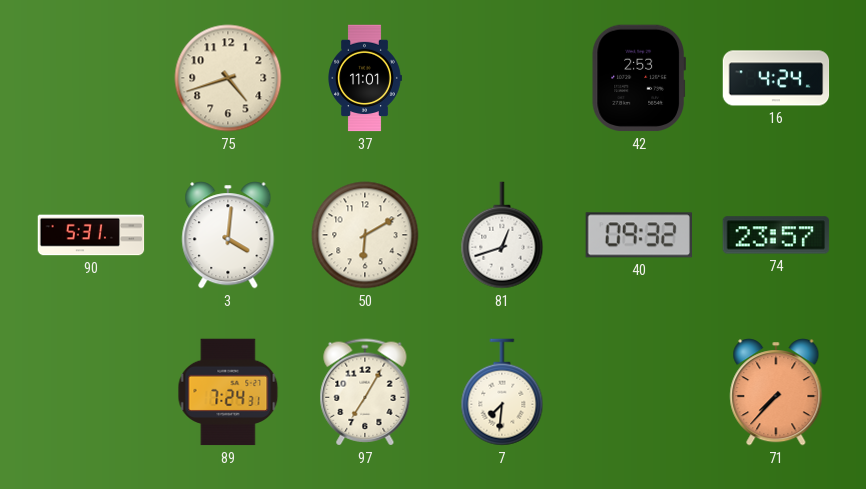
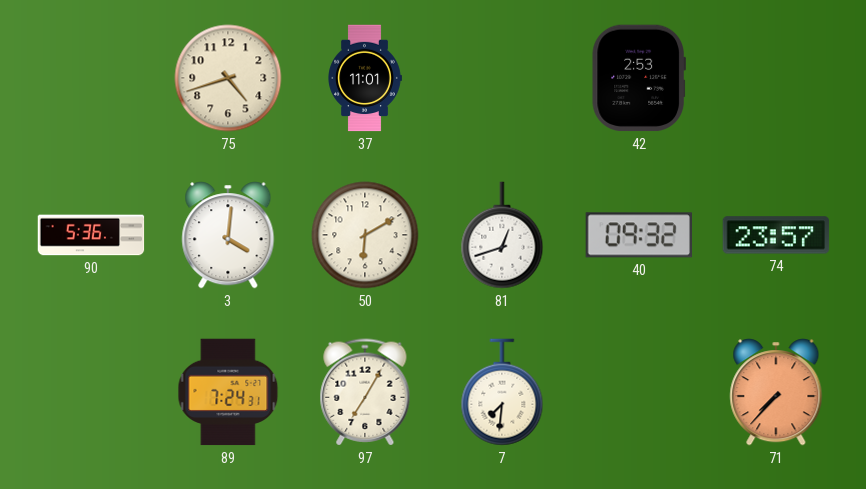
16: 4:24 -> none
90: 5:31 -> 5:36
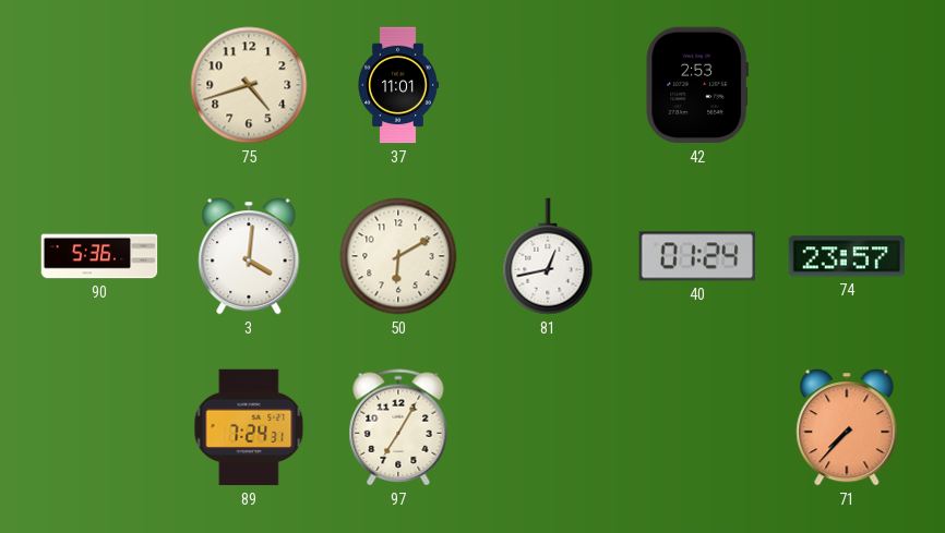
81: 12:42 -> 12:43
40: 09:32 -> 01:24
7: 7:31 -> none
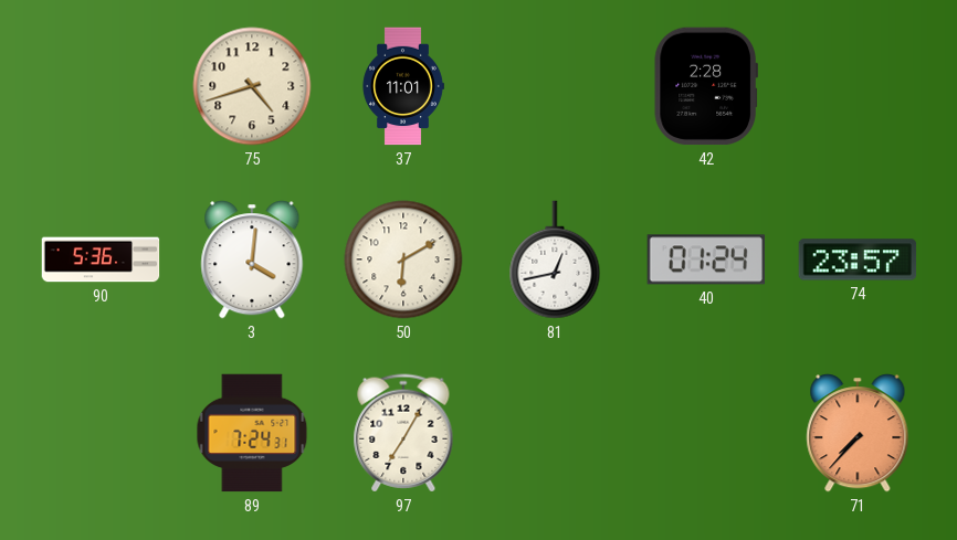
42: 2:53 -> 2:28
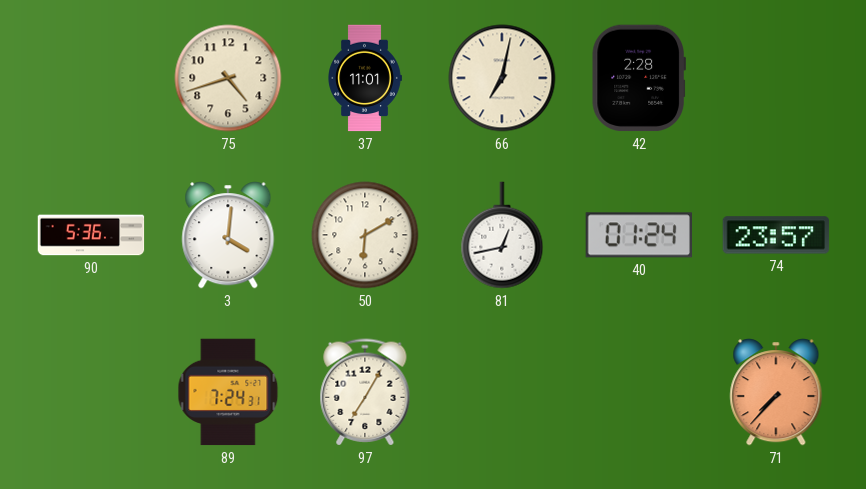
66: none -> 7:02
